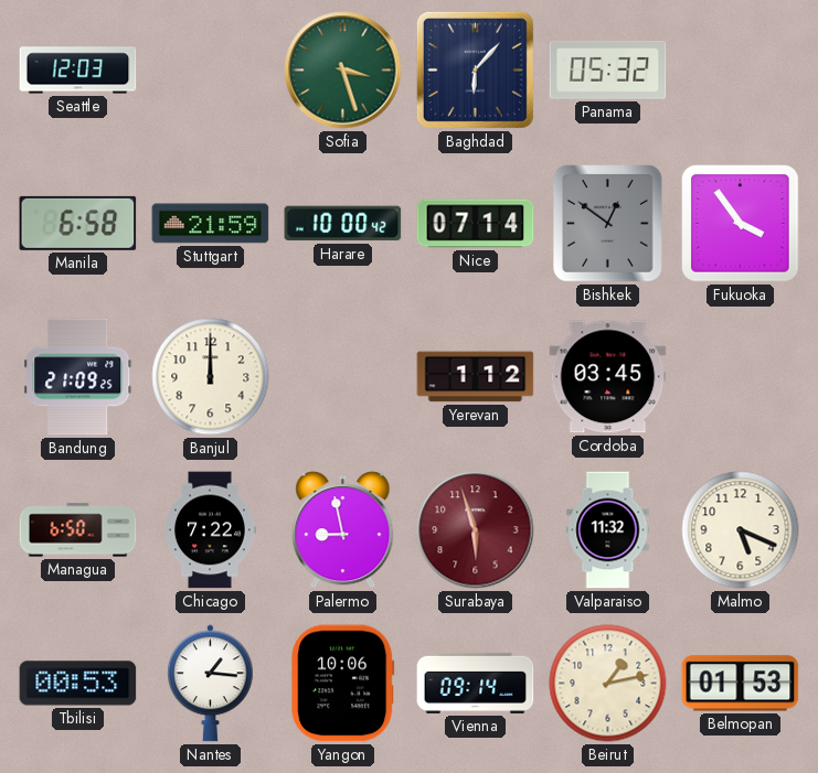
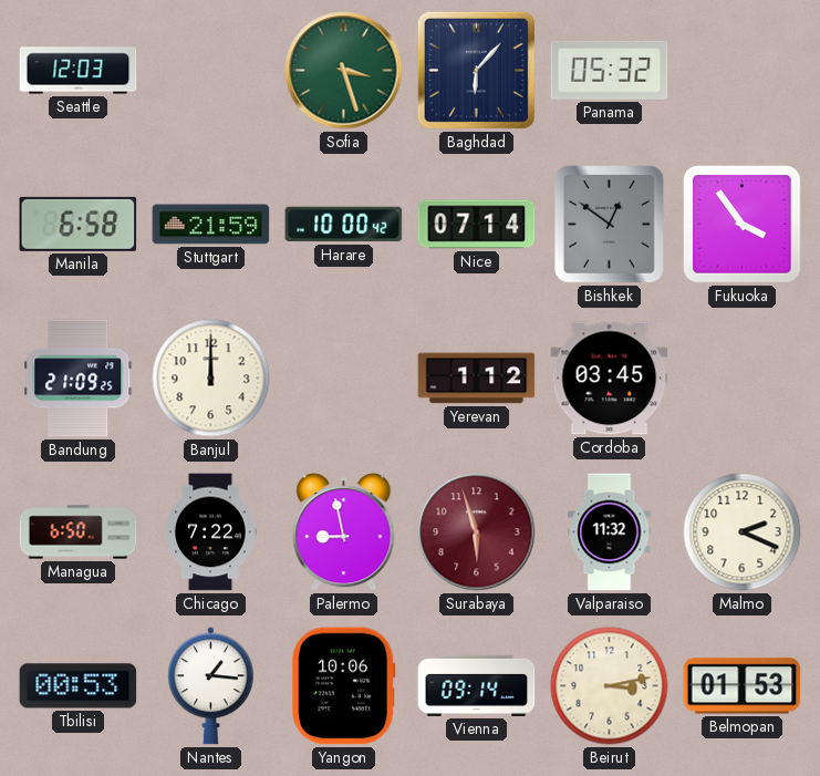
Malmo: 5:19 -> 2:19
Beirut: 1:13 -> 3:13
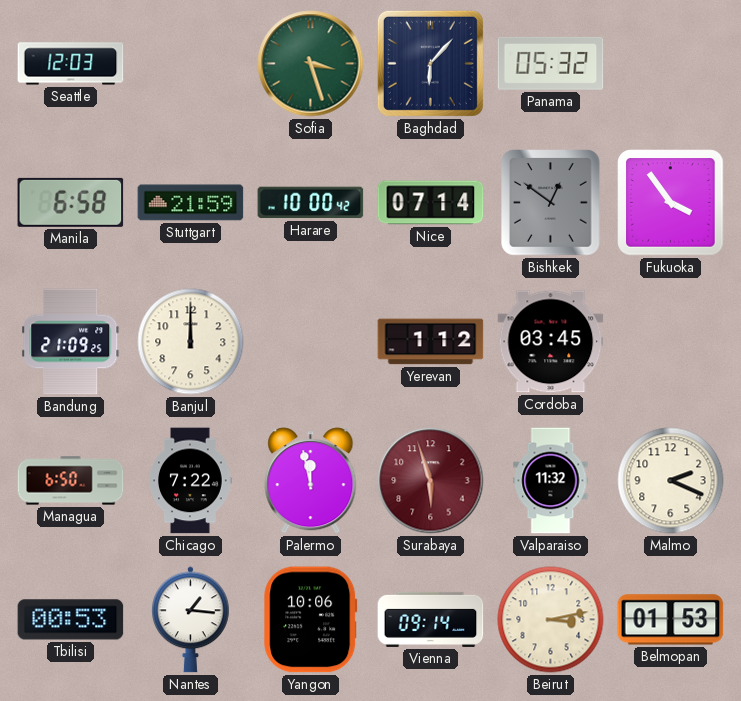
Palermo: 8:58 -> 11:58
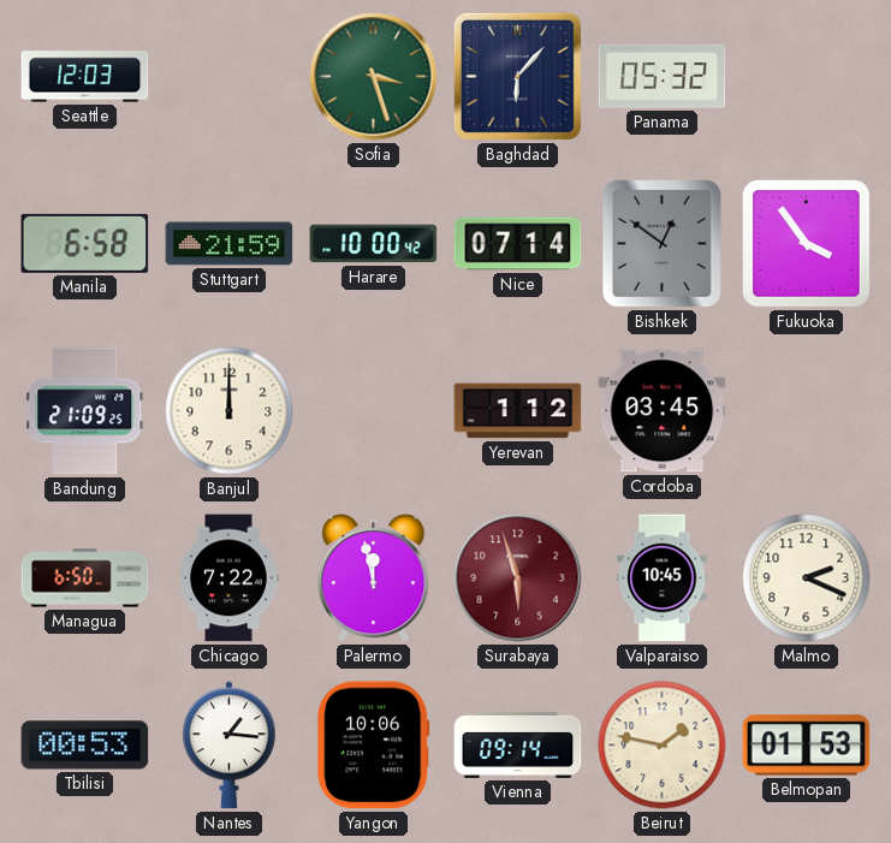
Valparaiso: 11:32 -> 10:45
Beirut: 3:13 -> 1:47
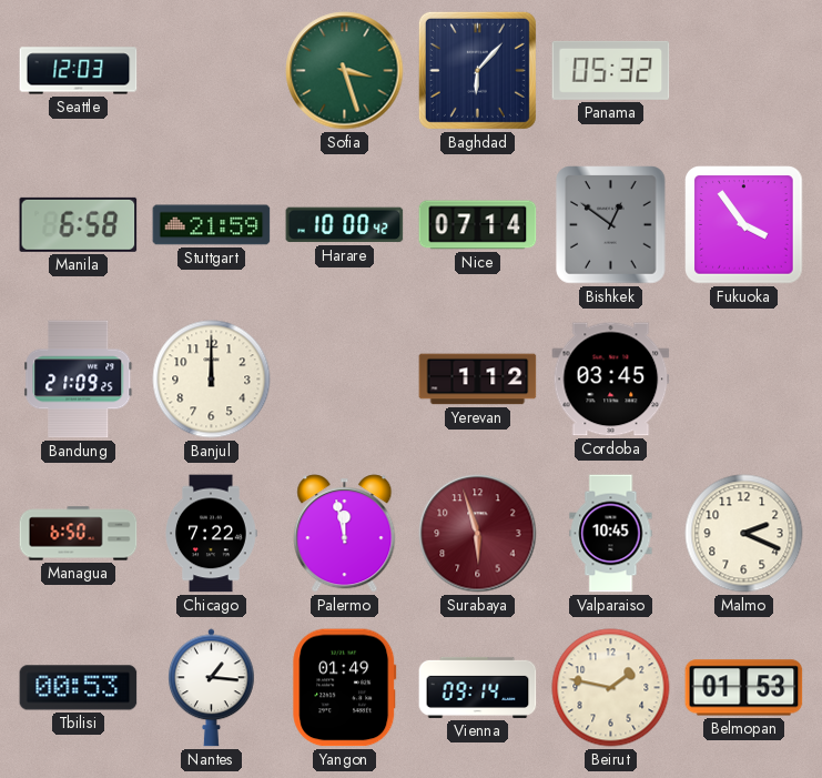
Yangon: 10:06 -> 01:49
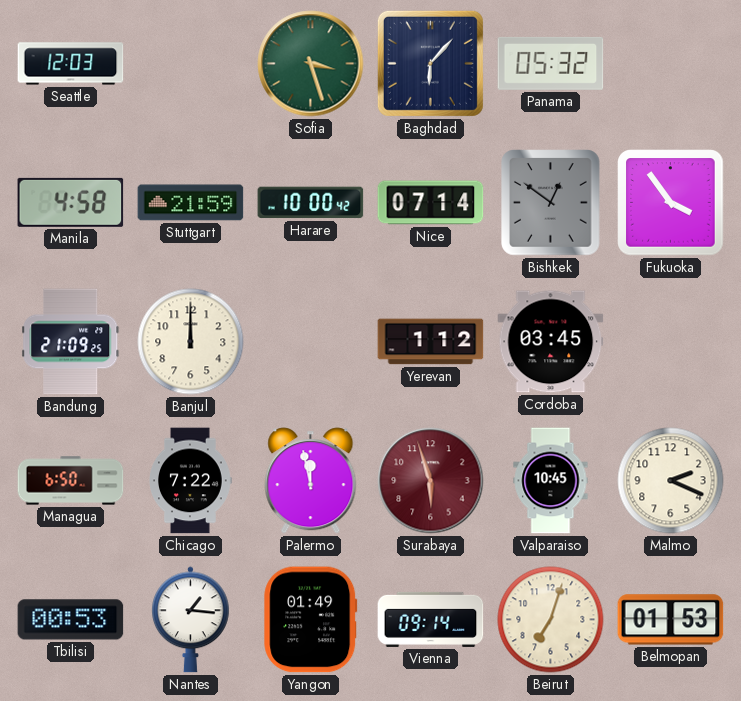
Manila: 6:58 -> 4:58
Beirut: 1:47 -> 7:03
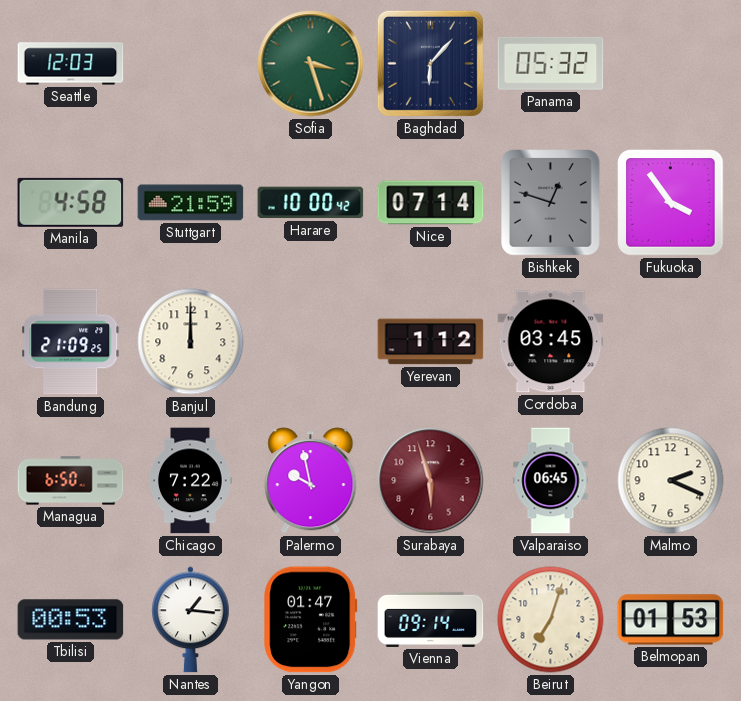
Bishkek: 12:51 -> 12:48
Palermo: 11:58 -> 9:58
Valparaiso: 10:45 -> 06:45
Yangon: 01:49 -> 01:47
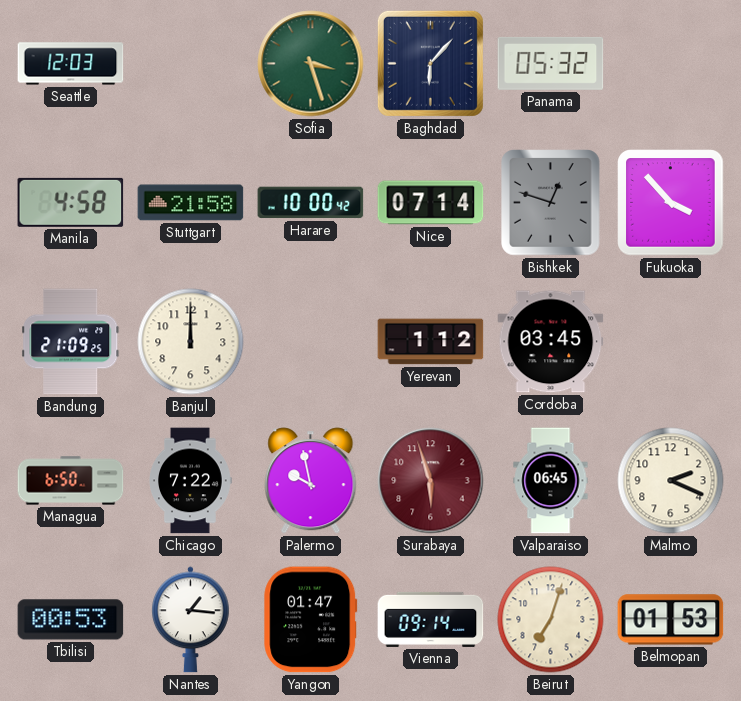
Stuttgart: 21:59 -> 21:58
Fukuoka: 3:54 -> 3:53
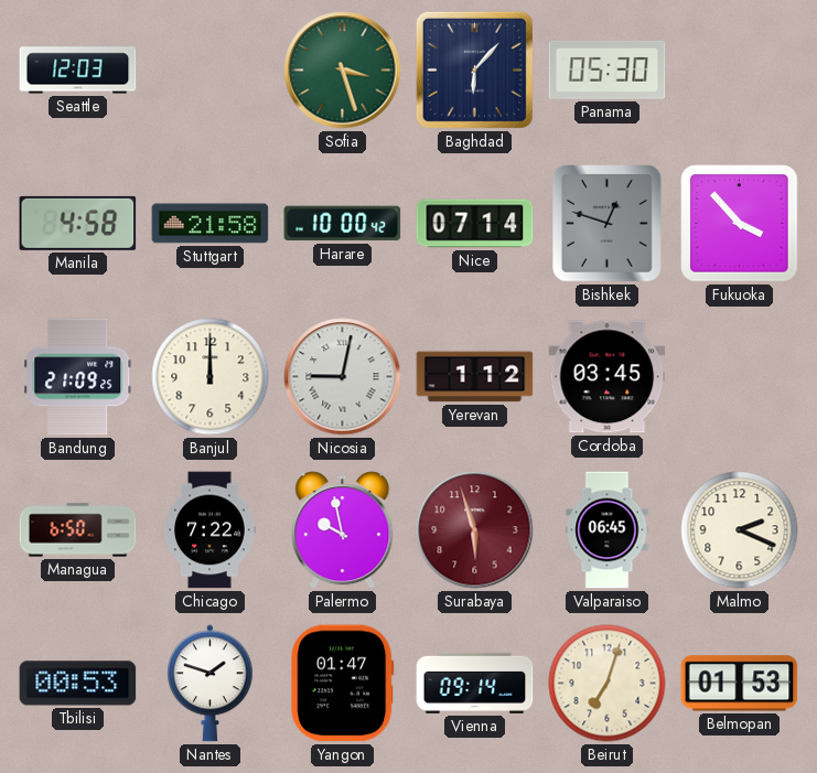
Panama: 05:32 -> 05:30
Nicosia: none -> 9:02
Nantes: 1:16 -> 1:48
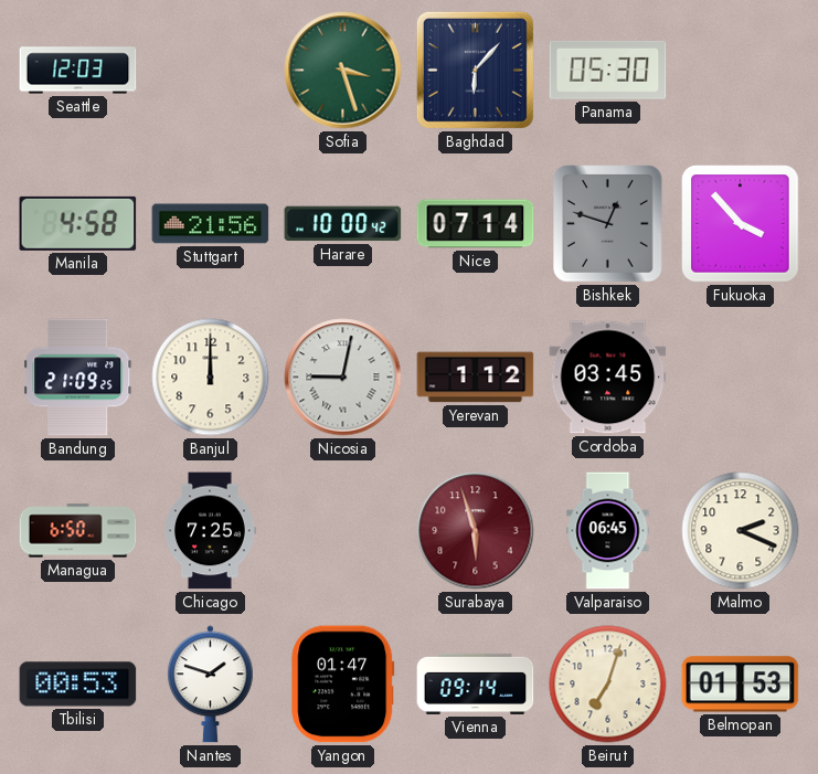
Stuttgart: 21:58 -> 21:56
Chicago: 7:22 -> 7:25
Palermo: 9:58 -> none
